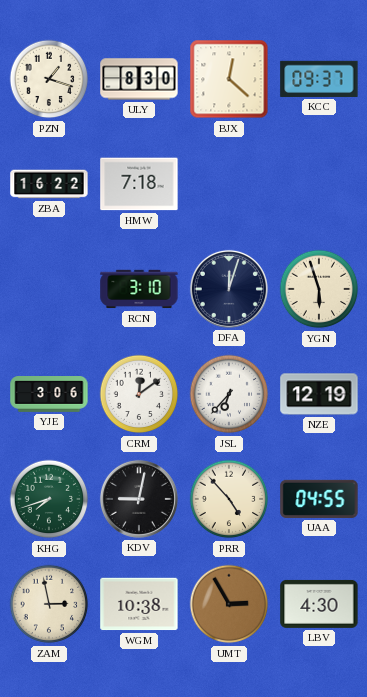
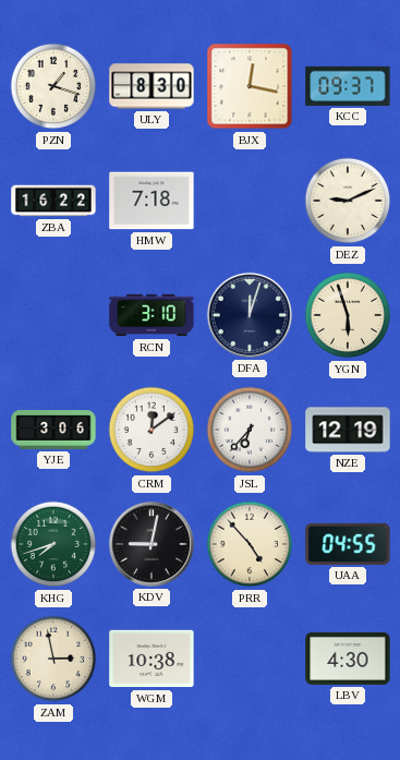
BJX: 12:22 -> 12:17
DEZ: none -> 9:11
UMT: 2:55 -> none
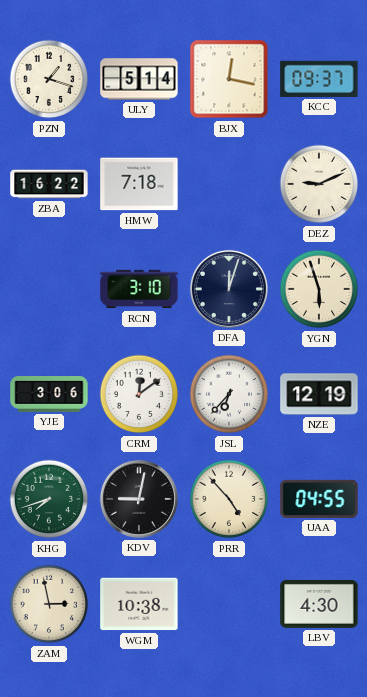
ULY: 8:30 -> 5:14
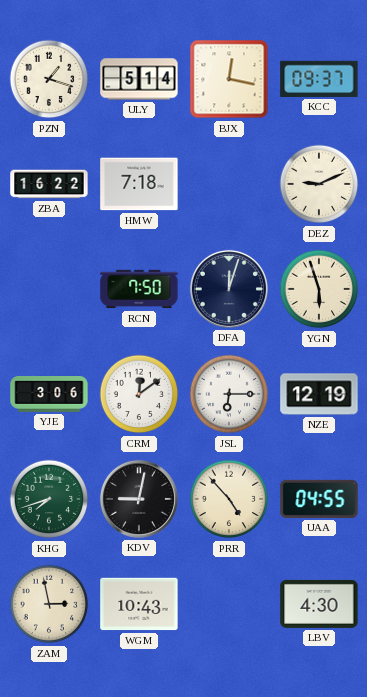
RCN: 3:10 -> 7:50
JSL: 6:37 -> 6:15
WGM: 10:38 -> 10:43
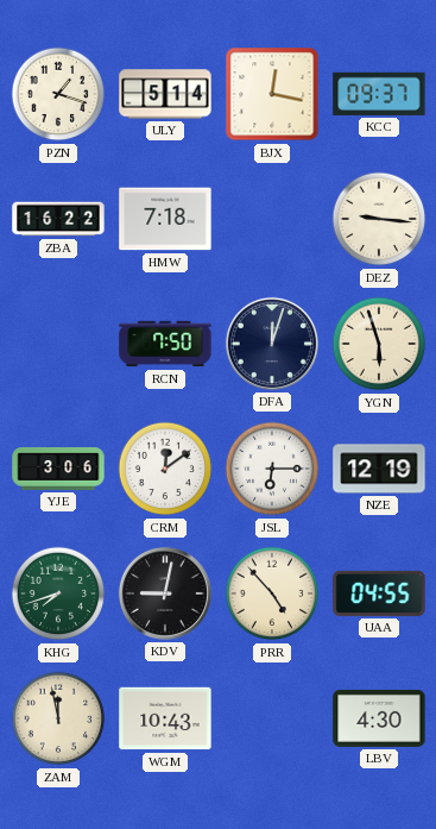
DEZ: 9:11 -> 9:16
ZAM: 2:58 -> 11:58
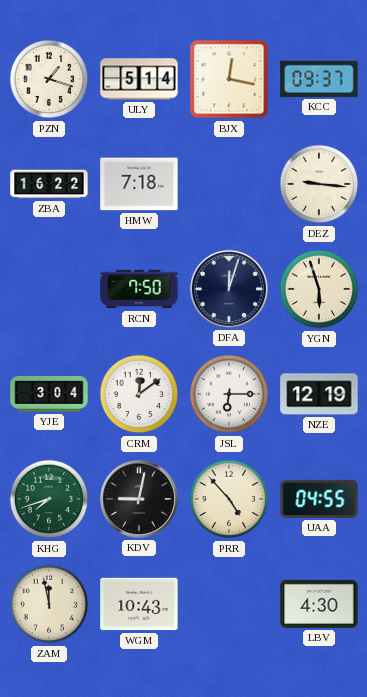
YJE: 3:06 -> 3:04
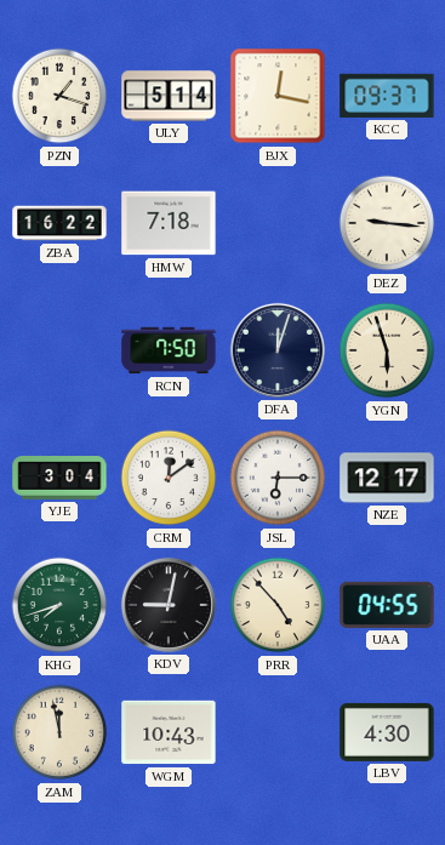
NZE: 12:19 -> 12:17
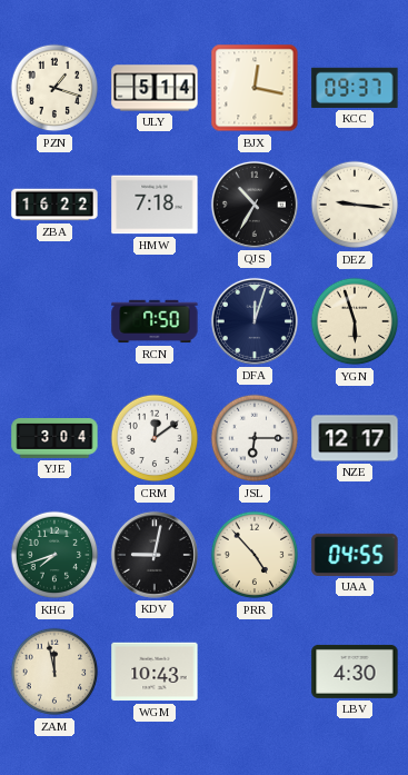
QJS: none -> 10:35
